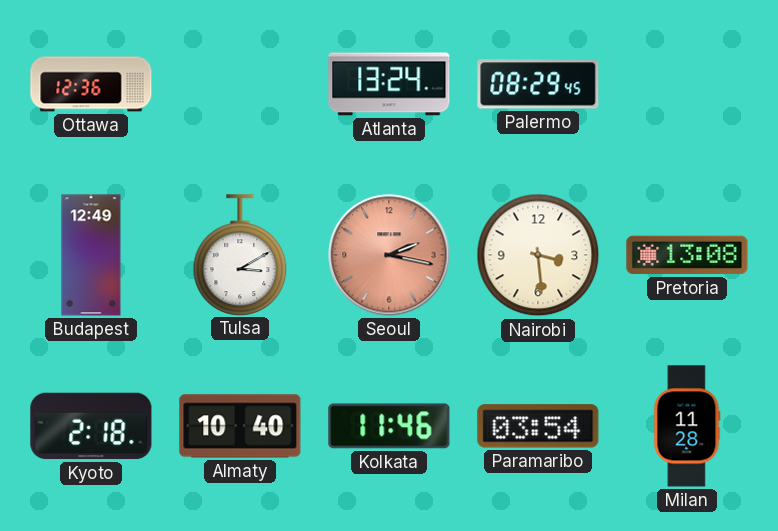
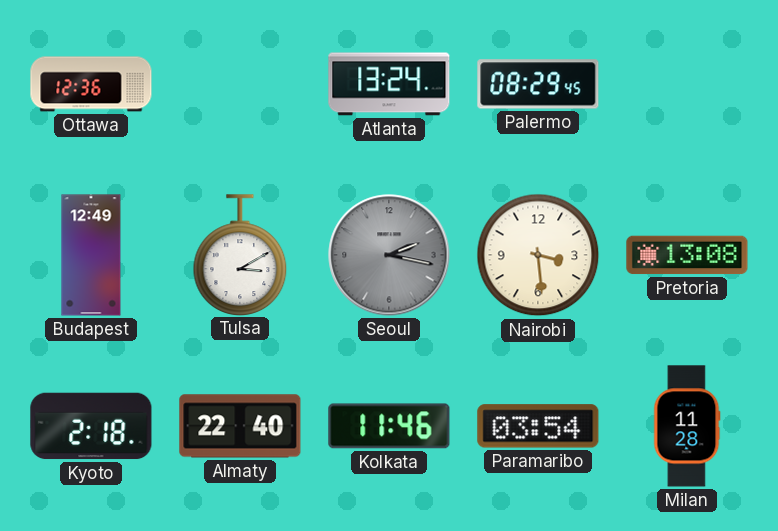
Seoul dial: salmon -> grey
Almaty: 10:40 -> 22:40
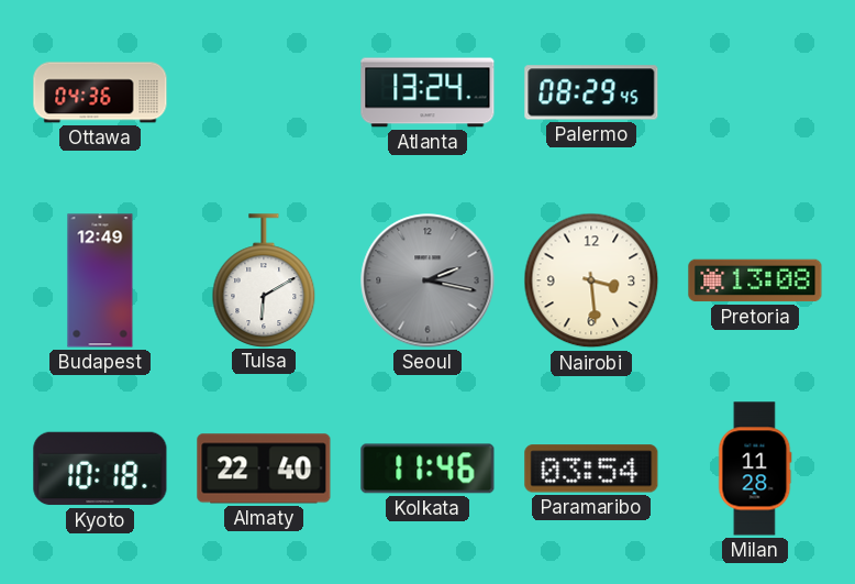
Ottawa: 12:36 -> 04:36
Tulsa: 3:10 -> 6:10
Kyoto: 2:18 -> 10:18
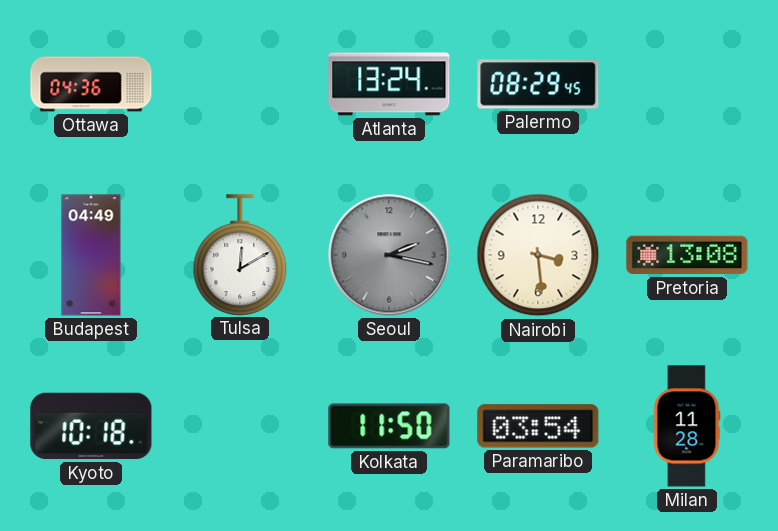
Budapest: 12:49 -> 04:49
Tulsa: 6:10 -> 12:10
Almaty: 22:40 -> none
Kolkata: 11:46 -> 11:50
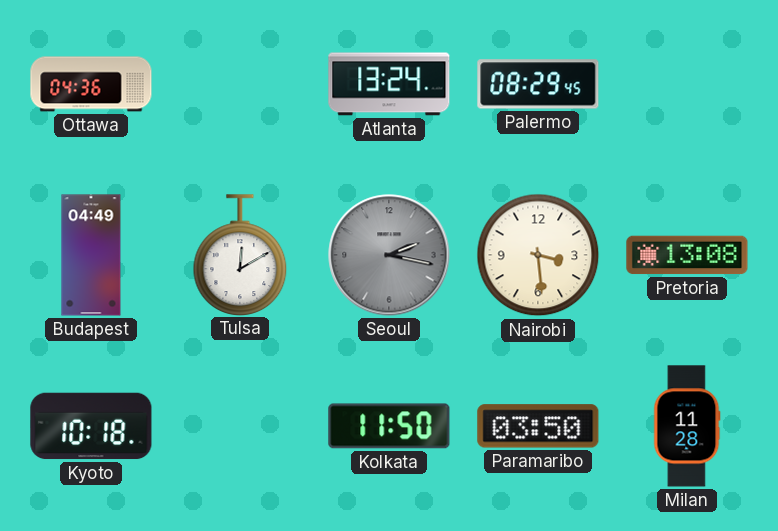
Paramaribo: 03:54 -> 03:50
